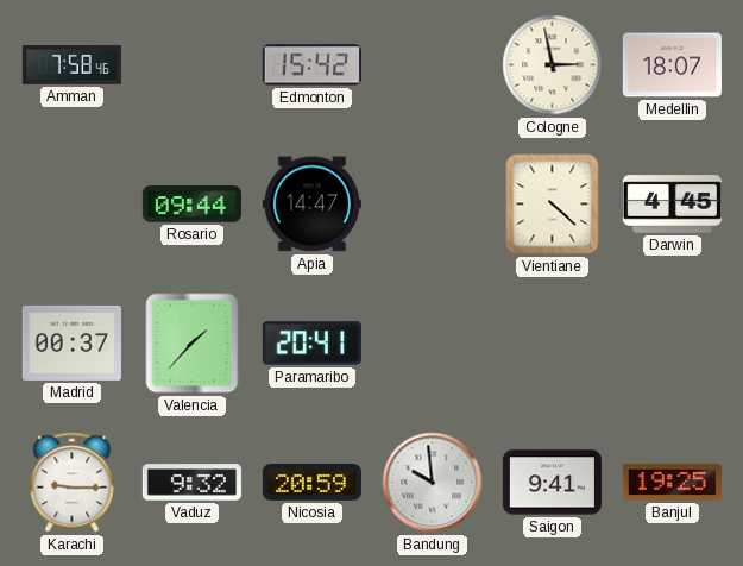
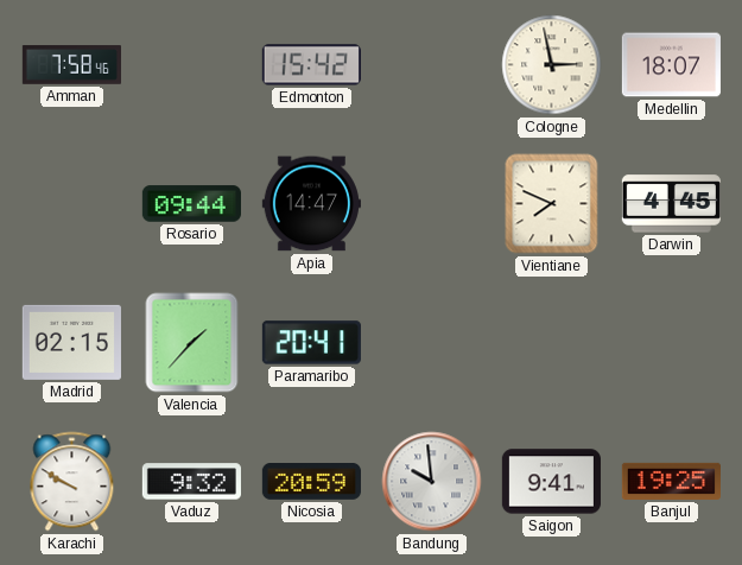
Vientiane: 4:22 -> 7:49
Madrid: 00:37 -> 02:15
Karachi: 9:15 -> 9:50
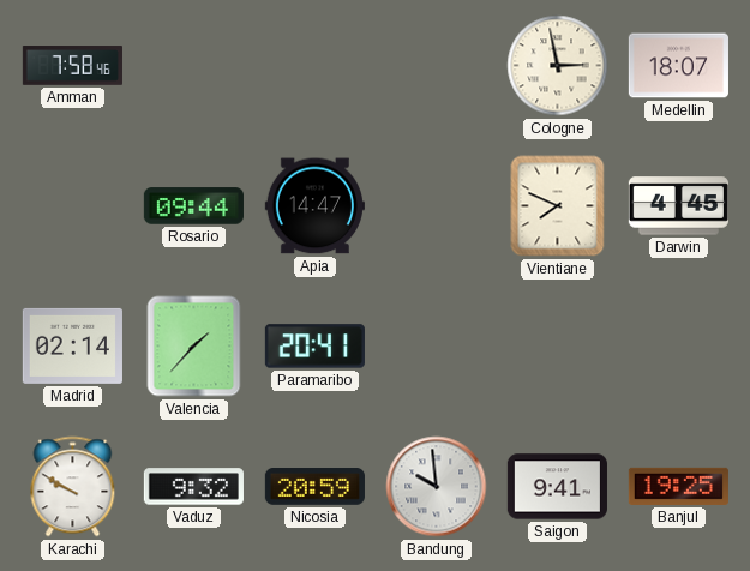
Edmonton: 15:42 -> none
Madrid: 02:15 -> 02:14
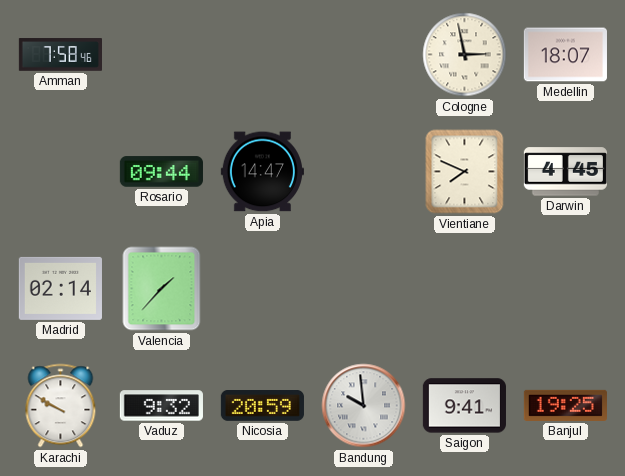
Paramaribo: 20:41 -> none
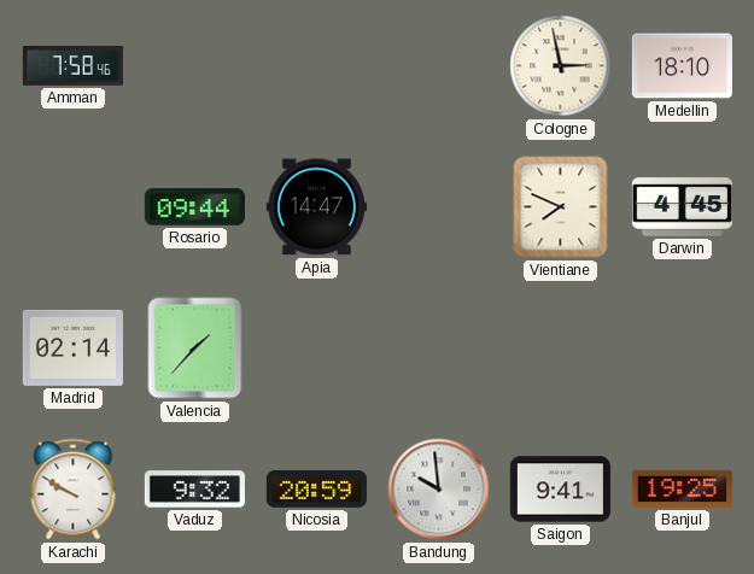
Medellin: 18:07 -> 18:10
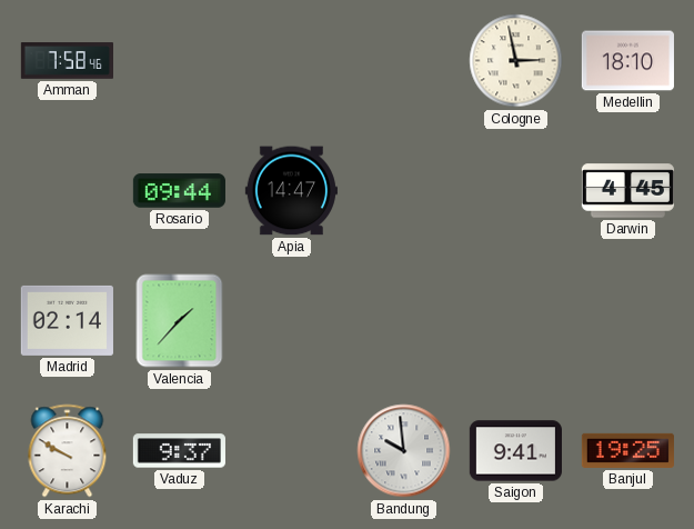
Vientiane: 7:49 -> none
Vaduz: 9:32 -> 9:37
Nicosia: 20:59 -> none
